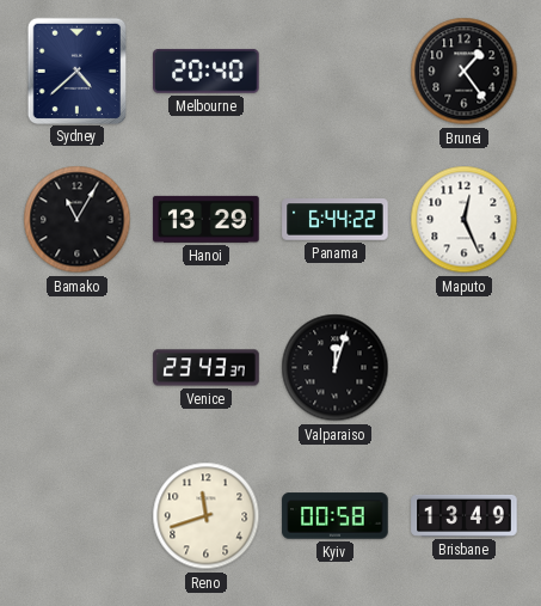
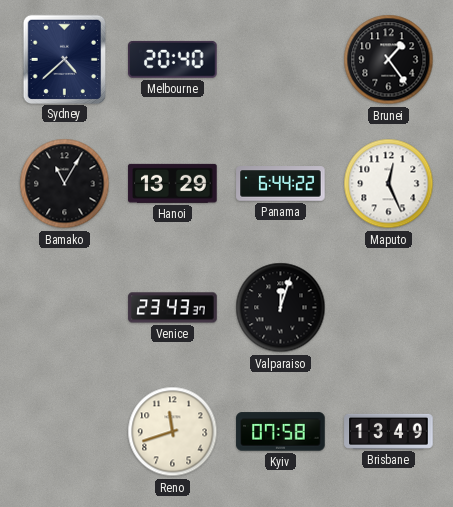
Kyiv: 00:58 -> 07:58
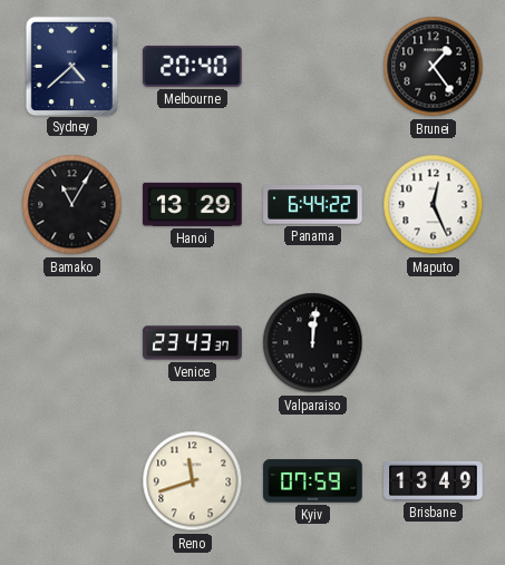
Valparaiso: 12:03 -> 12:01
Kyiv: 07:58 -> 07:59
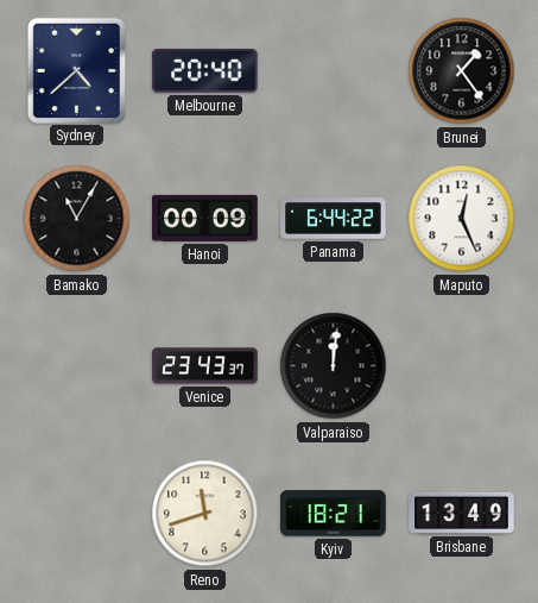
Hanoi: 13:29 -> 00:09
Kyiv: 07:59 -> 18:21
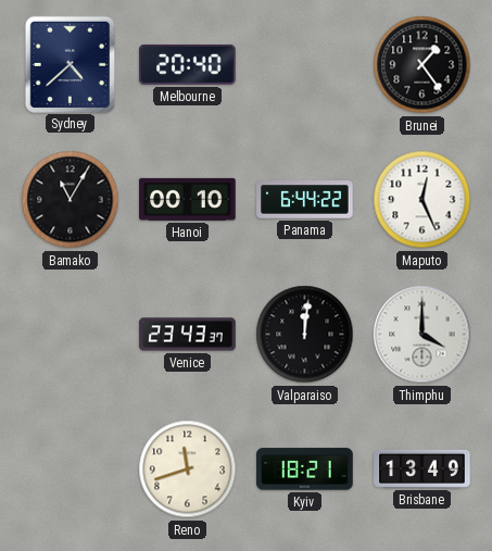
Hanoi: 00:09 -> 00:10
Thimphu: none -> 4:00
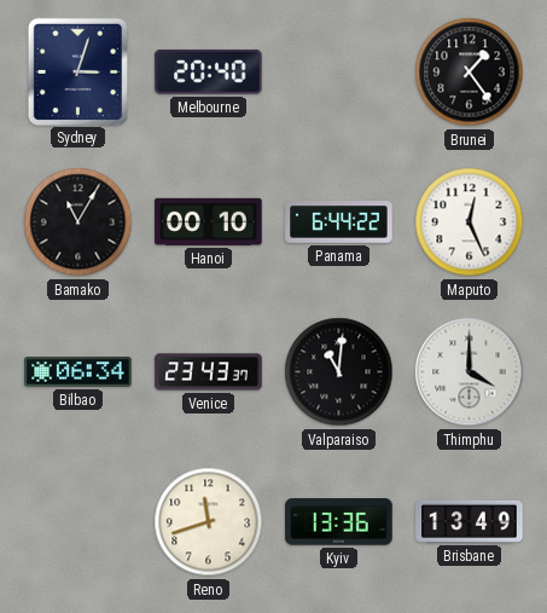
Sydney: 4:38 -> 3:03
Bilbao: none -> 06:34
Valparaiso: 12:01 -> 11:01
Kyiv: 18:21 -> 13:36
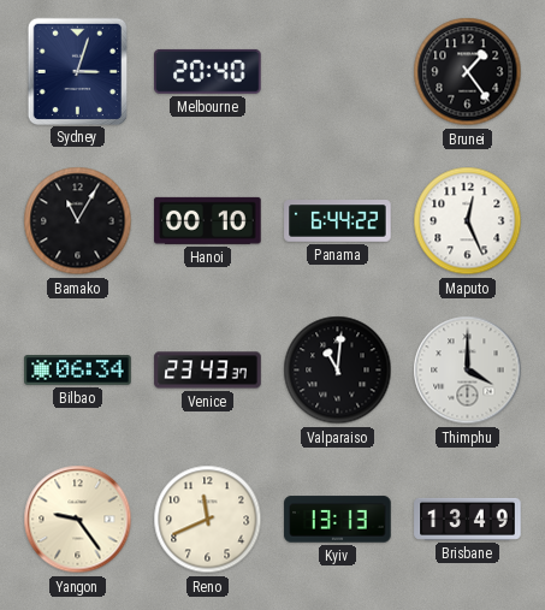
Yangon: none -> 9:24
Reno: 11:42 -> 11:41
Kyiv: 13:36 -> 13:13
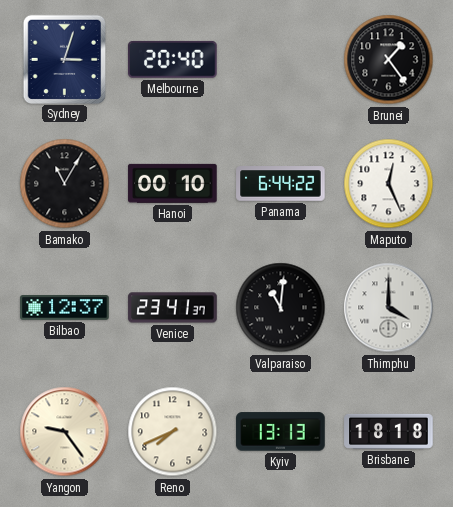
Bilbao: 06:34 -> 12:37
Venice: 23:43 -> 23:41
Reno: 11:41 -> 7:41
Brisbane: 13:49 -> 18:18
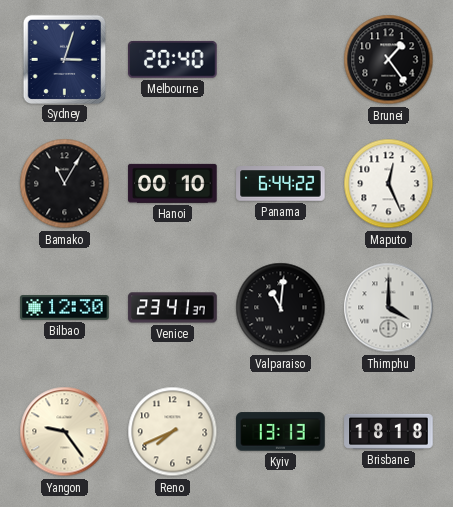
Bilbao: 12:37 -> 12:30
